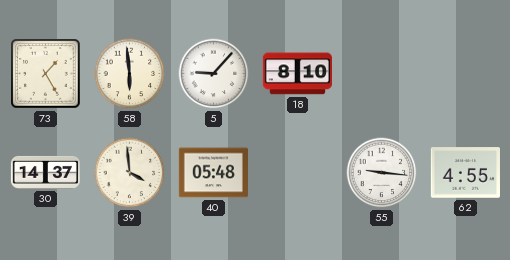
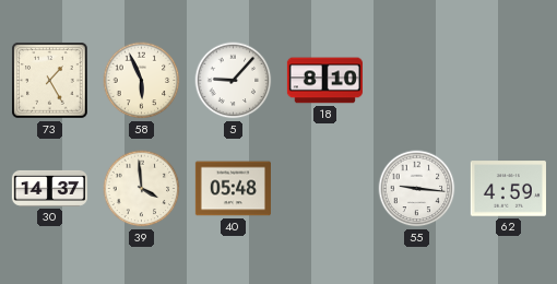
58: 5:59 -> 5:56
62: 4:55 -> 4:59
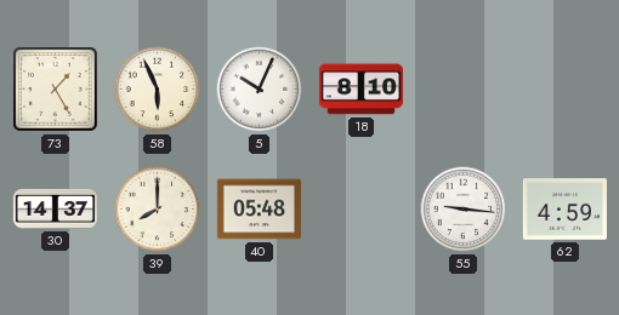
5: 9:07 -> 10:04
39: 3:59 -> 8:00
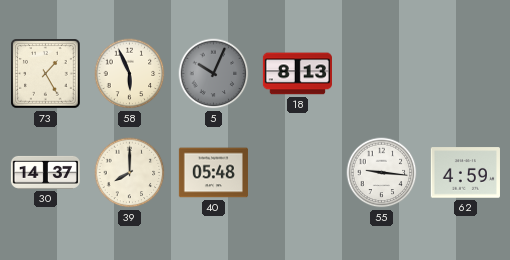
5 dial: white -> grey
18: 8:10 -> 8:13
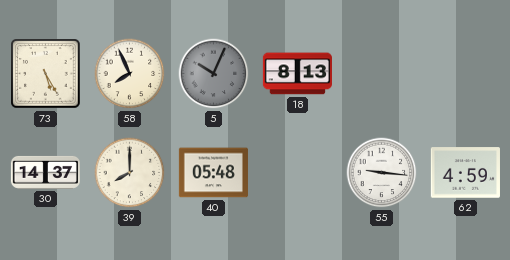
73: 1:25 -> 5:25
58: 5:56 -> 7:56
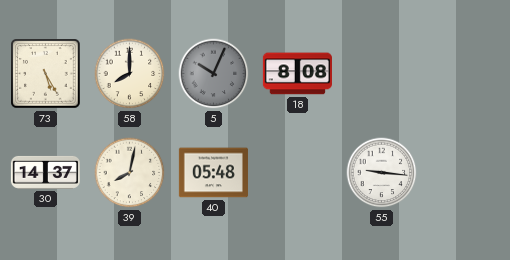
58: 7:56 -> 8:00
18: 8:13 -> 8:08
39: 8:00 -> 8:02
62: 4:59 -> none
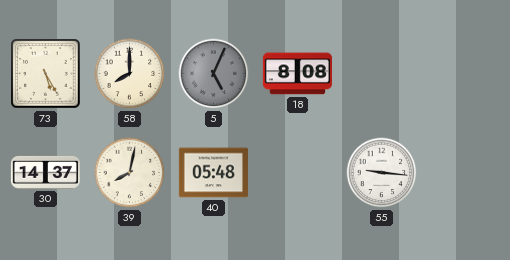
5: 10:04 -> 5:04
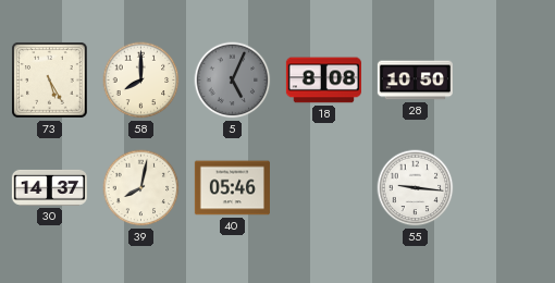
28: none -> 10:50
40: 05:48 -> 05:46
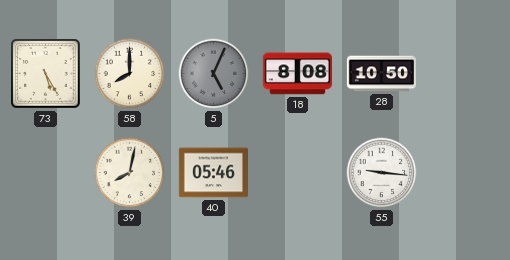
30: 14:37 -> none
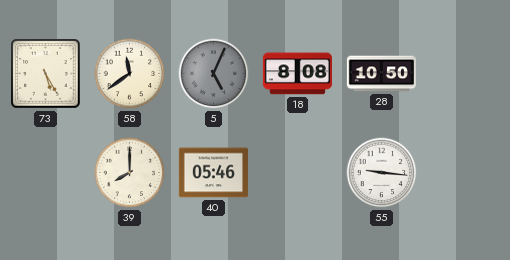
58: 8:00 -> 11:39
39: 8:02 -> 8:00
